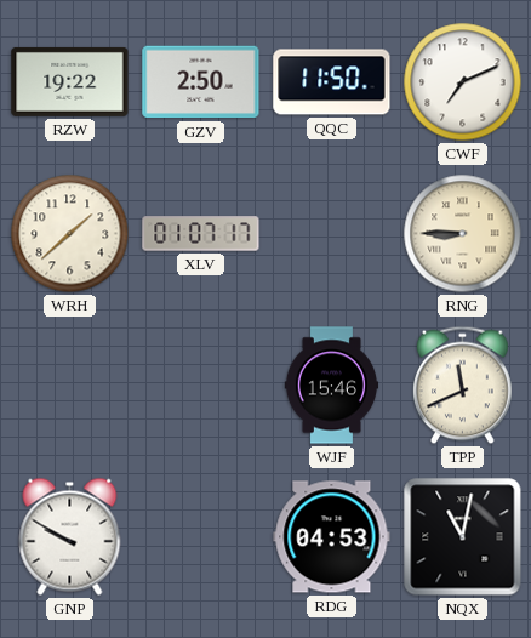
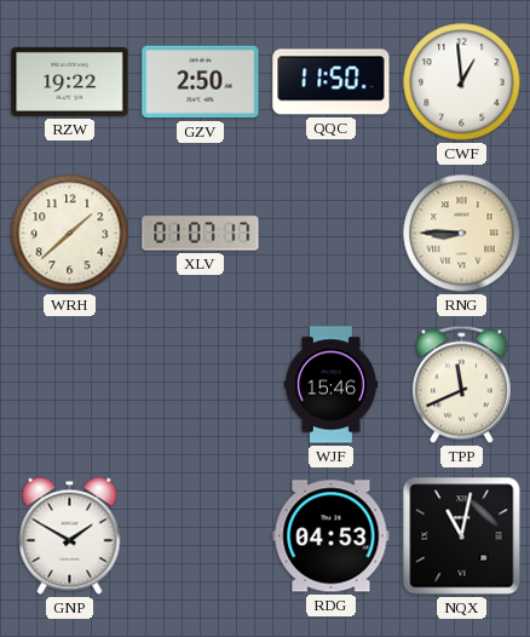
CWF: 7:11 -> 12:59
GNP: 9:50 -> 1:50
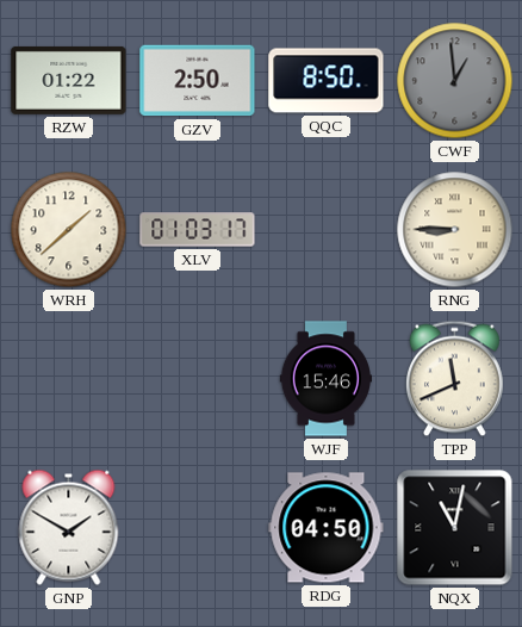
RZW: 19:22 -> 01:22
QQC: 11:50 -> 8:50
CWF dial: white -> grey
XLV: 01:07 -> 01:03
RDG: 04:53 -> 04:50
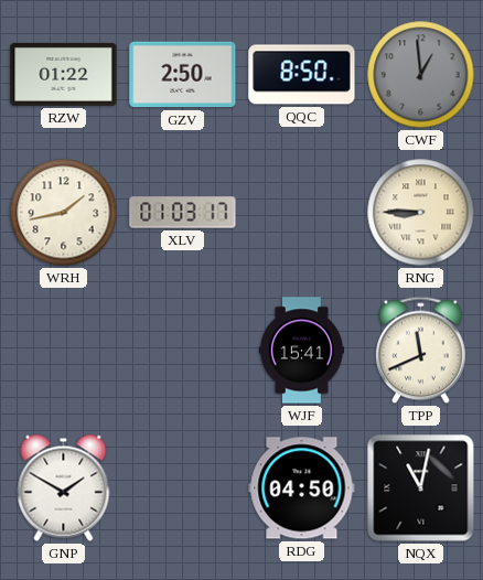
WRH: 1:38 -> 1:43
WJF: 15:46 -> 15:41
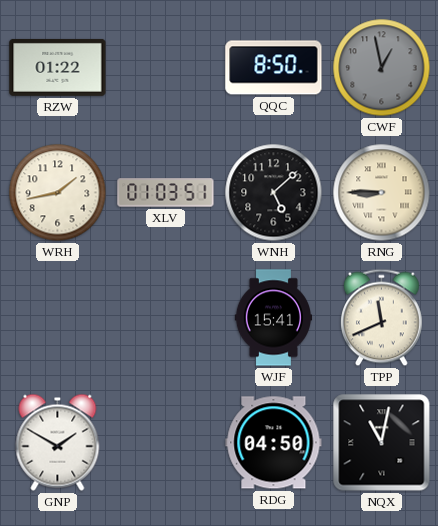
GZV: 2:50 -> none
CWF: 12:59 -> 12:58
XLV: 01:03:17 -> 01:03:51
WNH: none -> 5:08
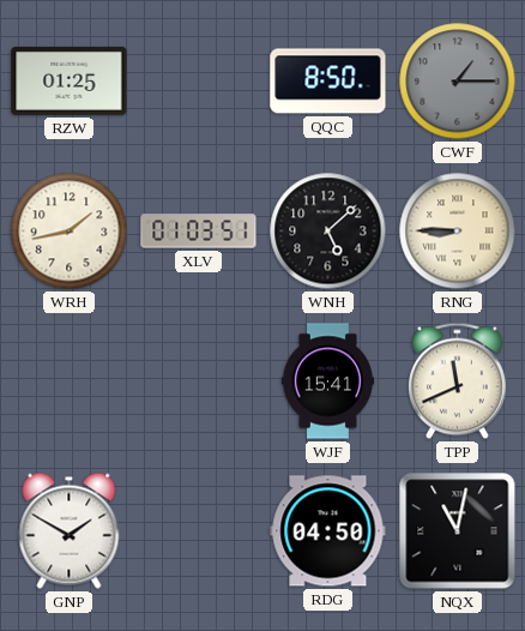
RZW: 01:22 -> 01:25
CWF: 12:58 -> 1:15
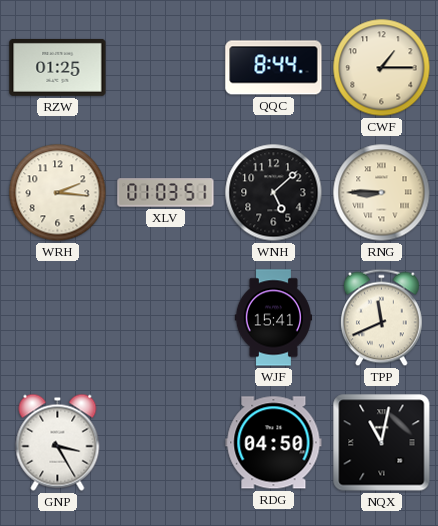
QQC: 8:50 -> 8:44
CWF dial: grey -> cream
WRH: 1:43 -> 2:16
GNP: 1:50 -> 3:25
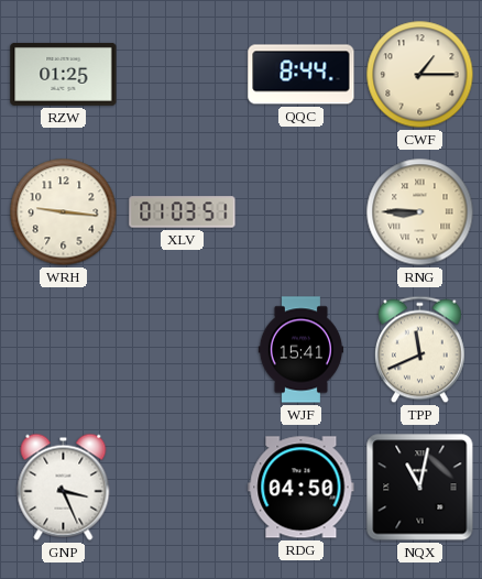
WRH: 2:16 -> 9:16
WNH: 5:08 -> none
GNP: 3:25 -> 3:26
